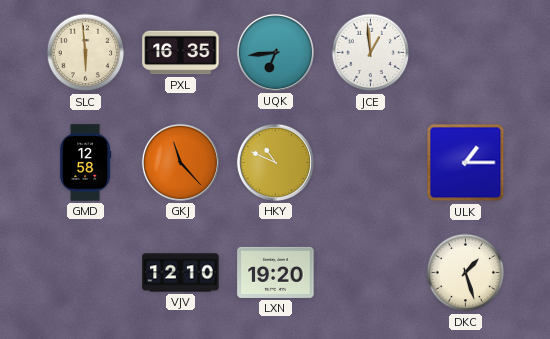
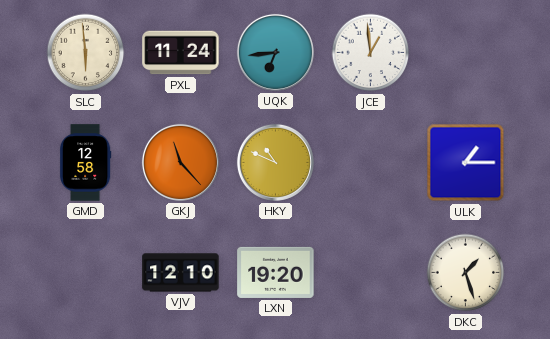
PXL: 16:35 -> 11:24
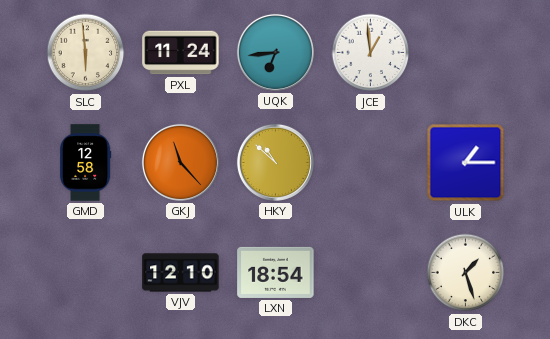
HKY: 10:49 -> 10:52
LXN: 19:20 -> 18:54
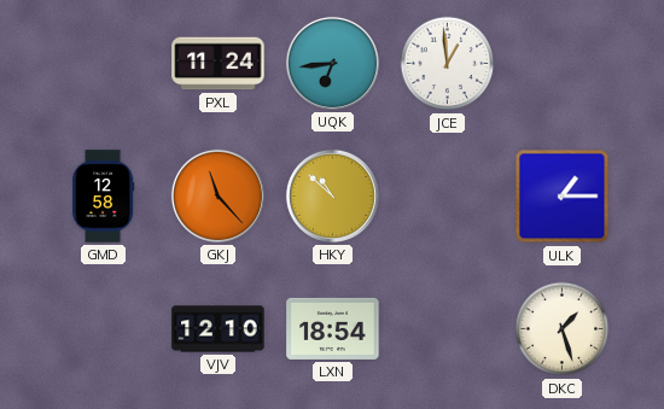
SLC: 5:59 -> none
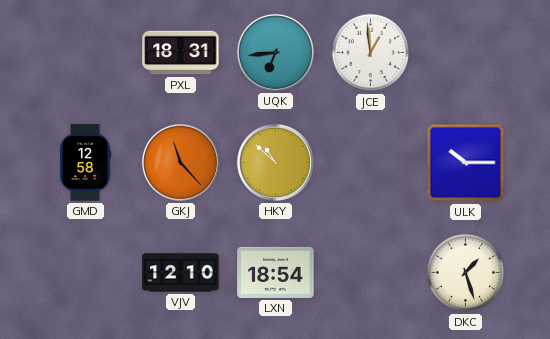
PXL: 11:24 -> 18:31
ULK: 1:15 -> 10:15
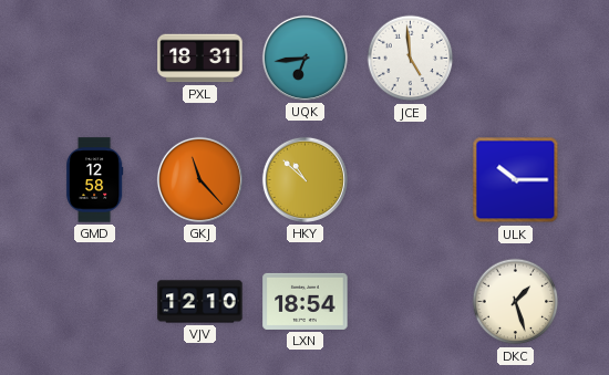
JCE: 12:59 -> 4:59
